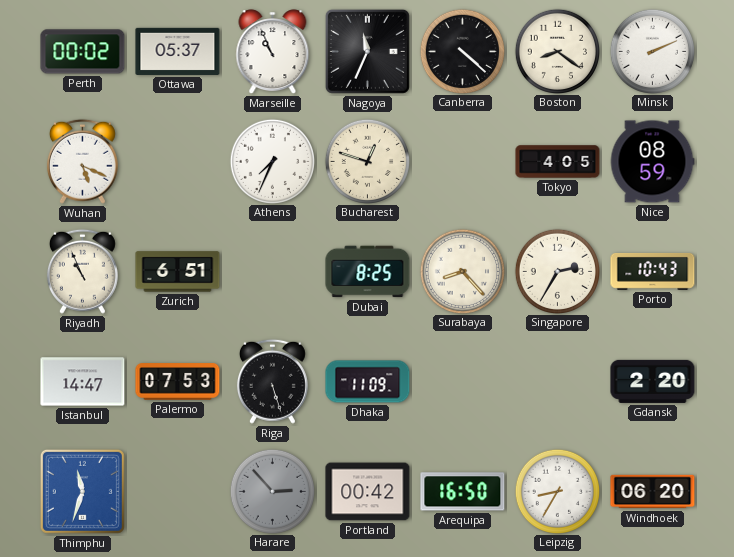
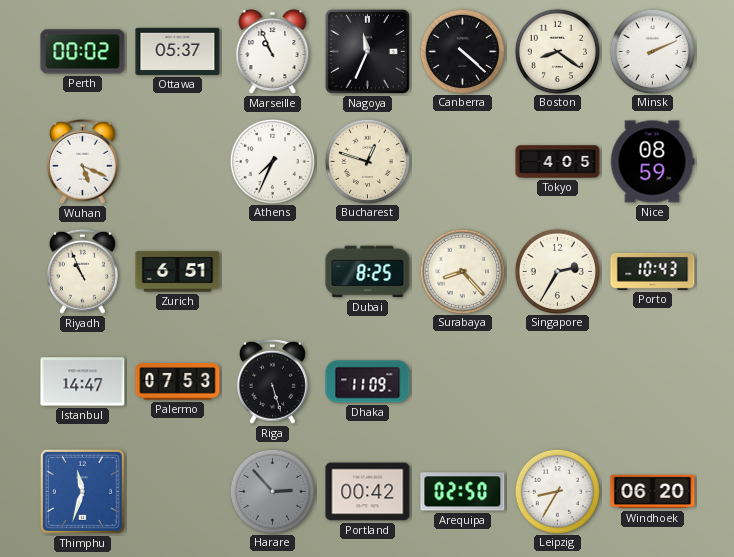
Gdansk: 2:20 -> none
Arequipa: 16:50 -> 02:50
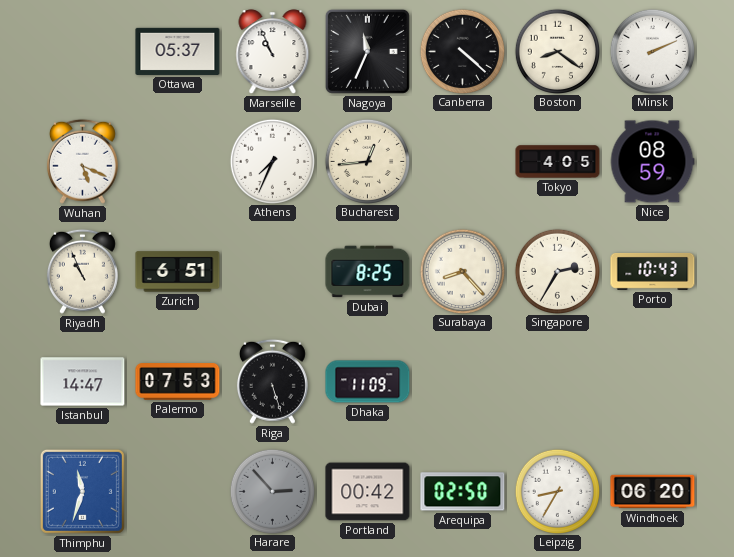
Perth: 00:02 -> none
Bucharest: 12:48 -> 12:44
